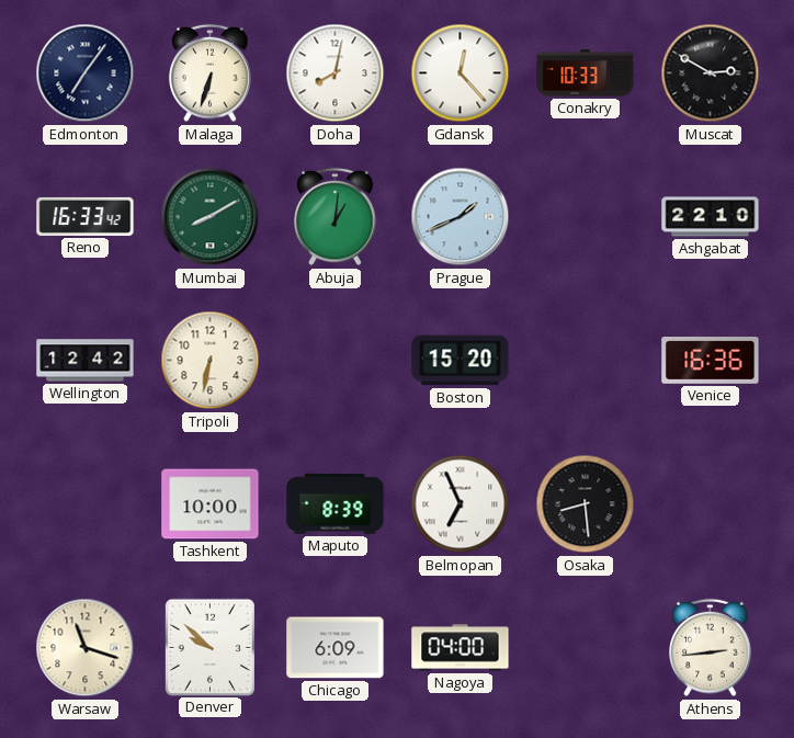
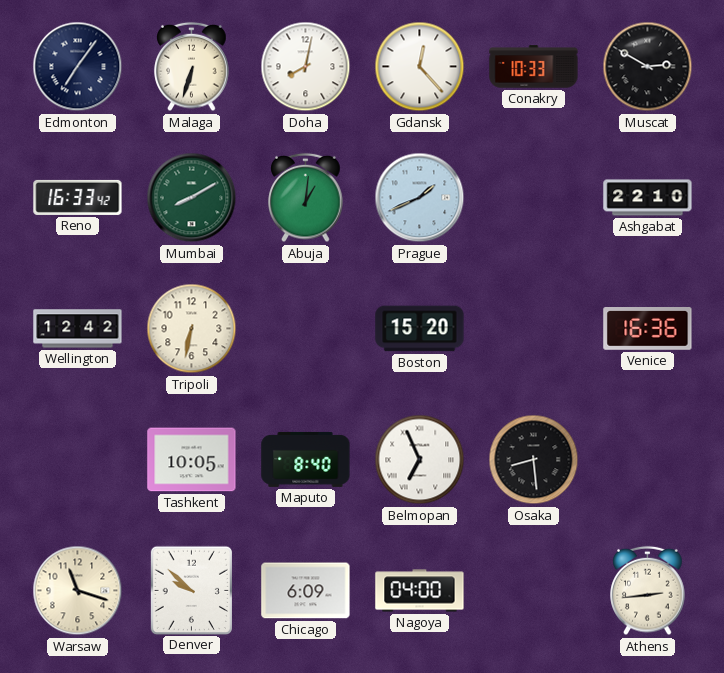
Tashkent: 10:00 -> 10:05
Maputo: 8:39 -> 8:40
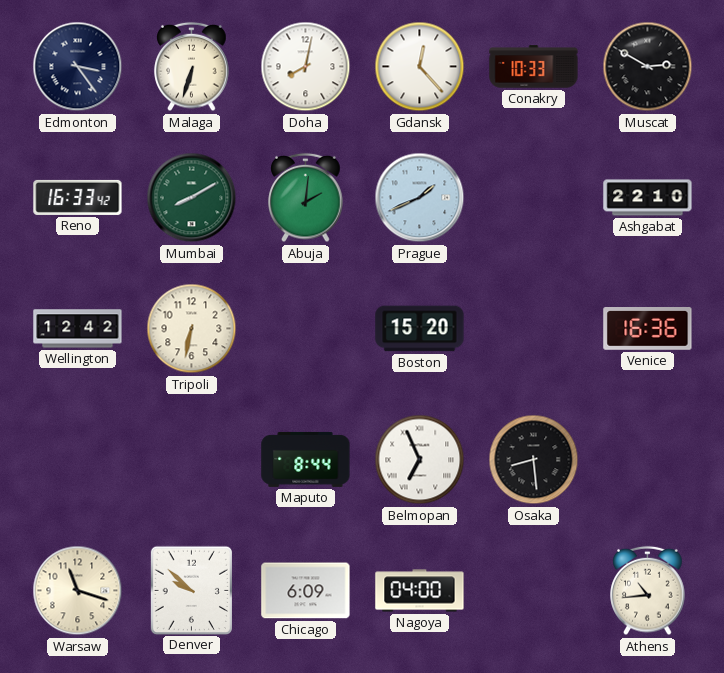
Edmonton: 7:06 -> 3:24
Abuja: 1:01 -> 2:01
Tashkent: 10:05 -> none
Maputo: 8:40 -> 8:44
Athens: 2:44 -> 10:44
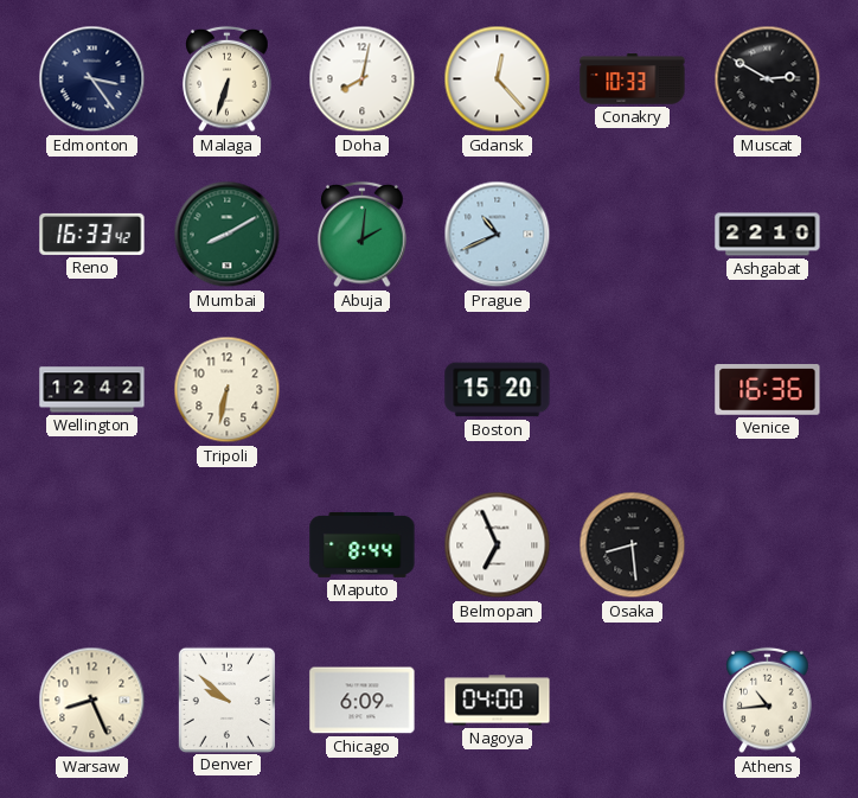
Prague: 1:41 -> 10:41
Warsaw: 11:18 -> 8:26
